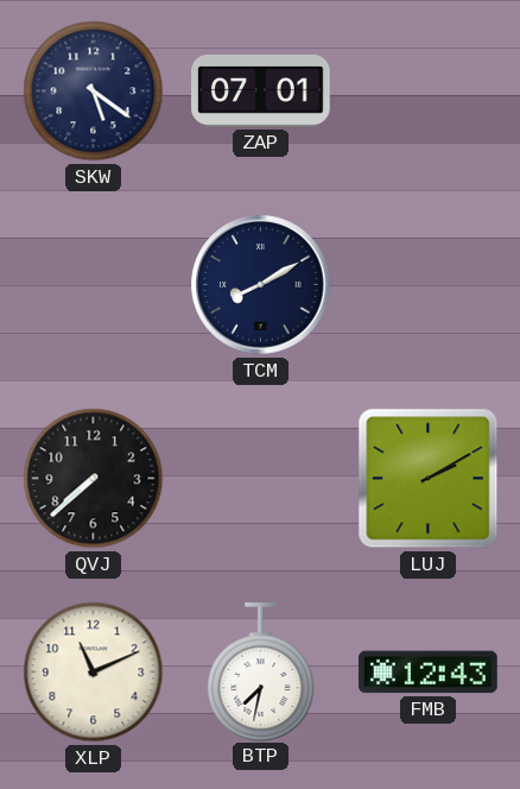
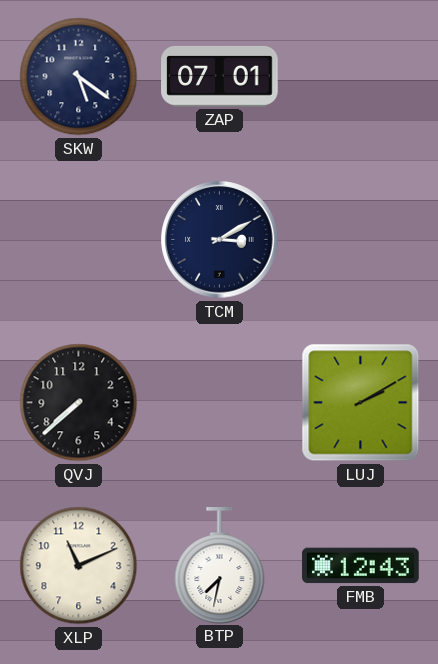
TCM: 8:10 -> 3:10
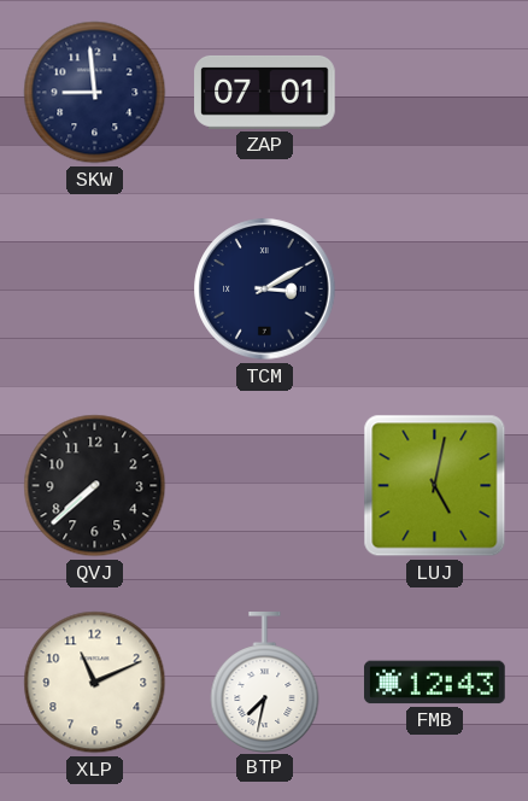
SKW: 5:21 -> 8:59
LUJ: 2:10 -> 5:02
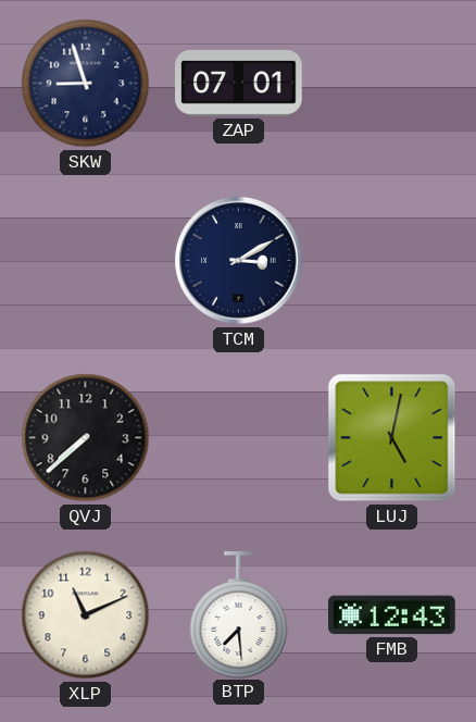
SKW: 8:59 -> 8:57
BTP: 7:32 -> 7:29
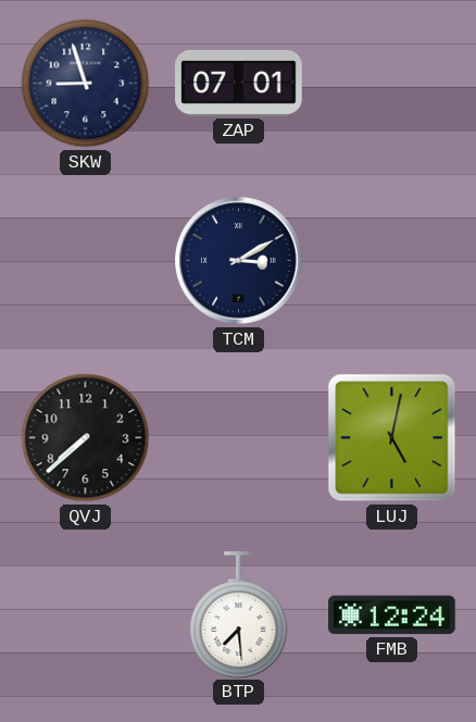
XLP: 11:11 -> none
FMB: 12:43 -> 12:24
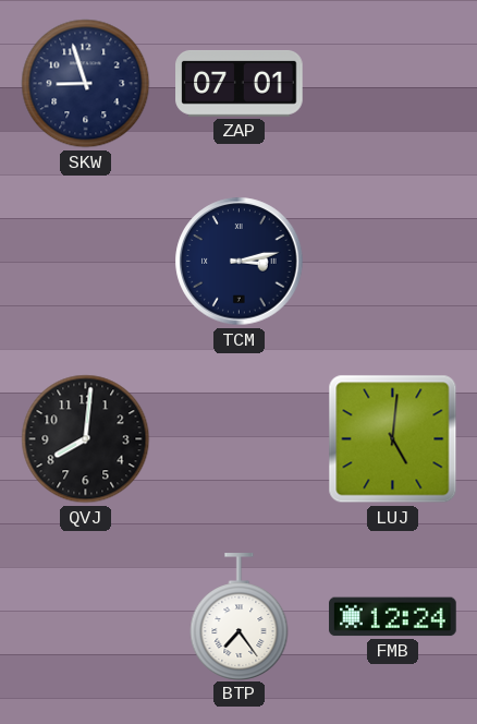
TCM: 3:10 -> 3:13
QVJ: 7:38 -> 8:01
LUJ: 5:02 -> 5:01
BTP: 7:29 -> 7:24
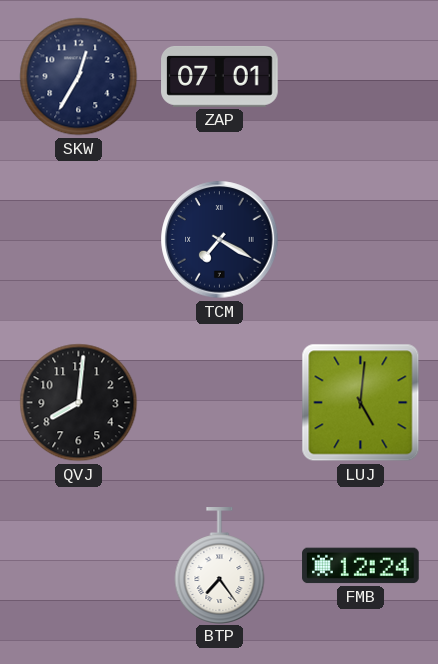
SKW: 8:57 -> 12:35
TCM: 3:13 -> 7:20
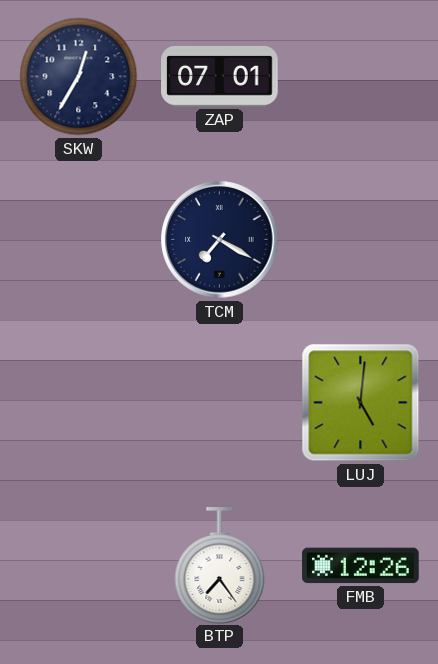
QVJ: 8:01 -> none
FMB: 12:24 -> 12:26
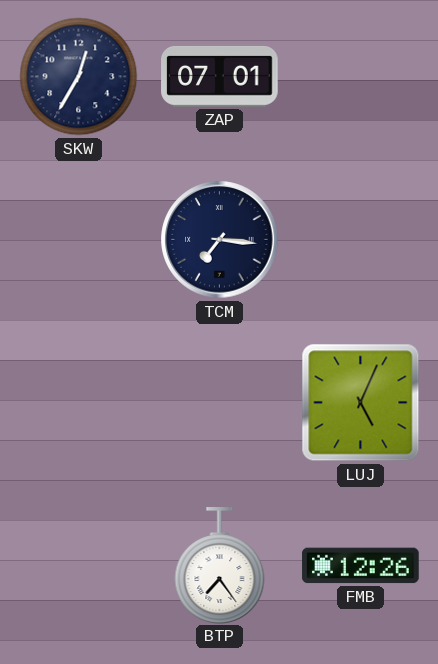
TCM: 7:20 -> 7:16
LUJ: 5:01 -> 5:04
